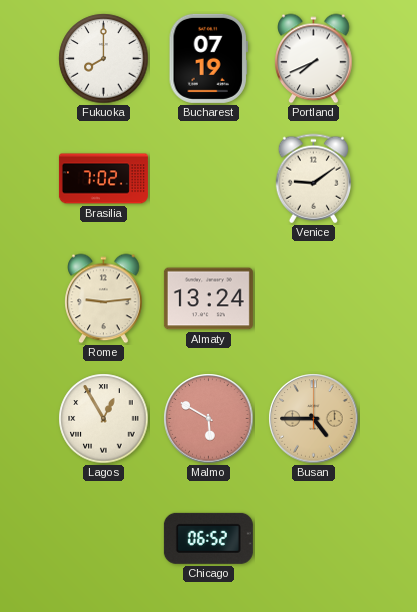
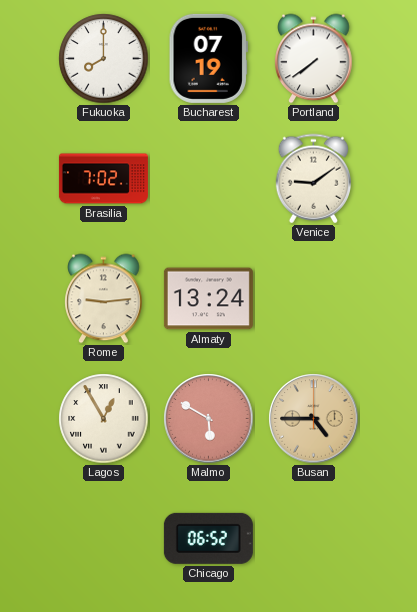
Portland: 7:41 -> 7:39
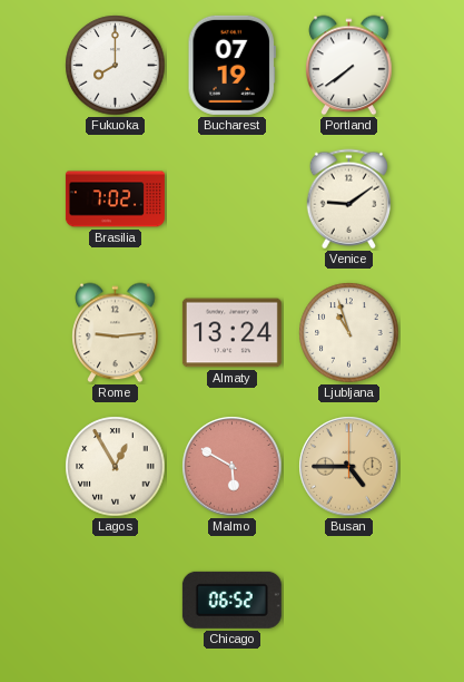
Ljubljana: none -> 10:57
